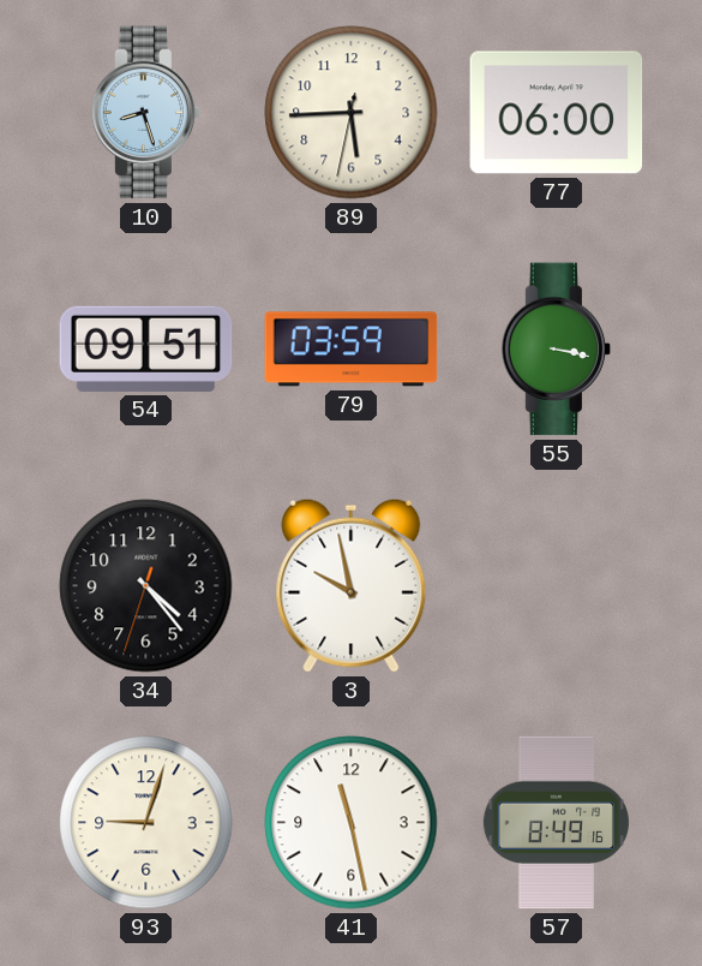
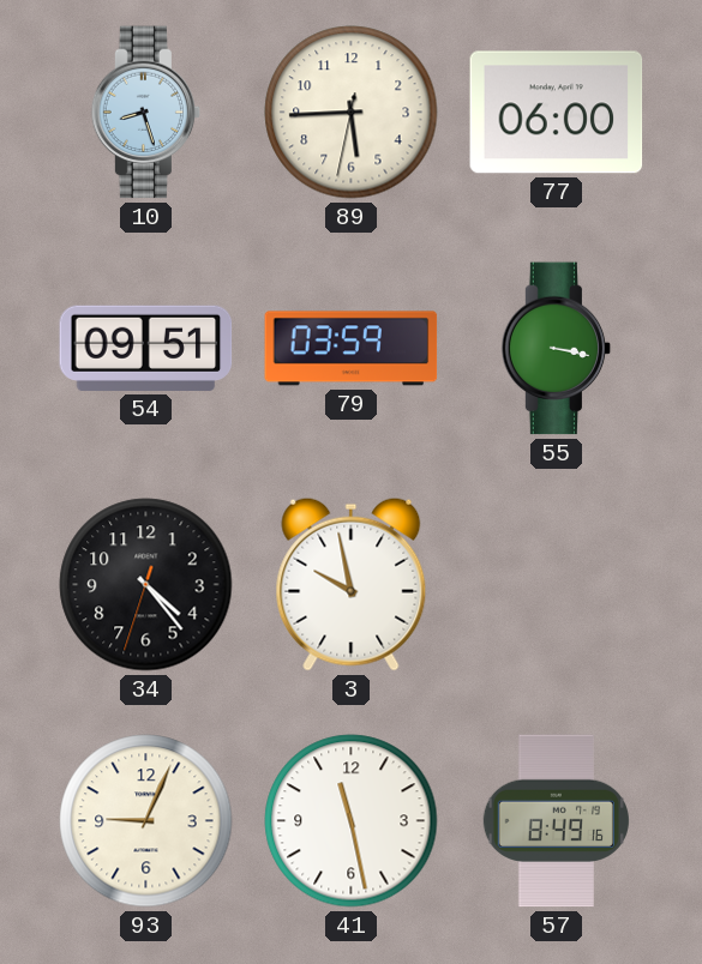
93: 9:03 -> 9:04
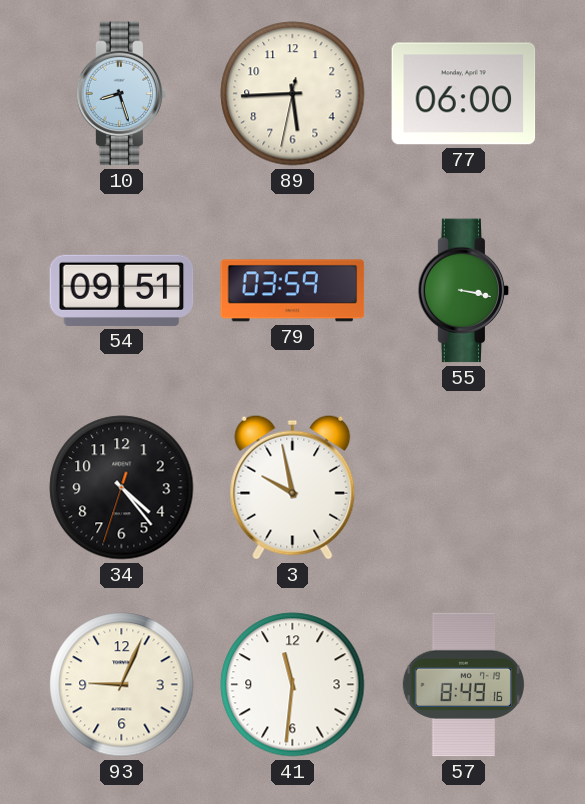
41: 11:28 -> 11:31
